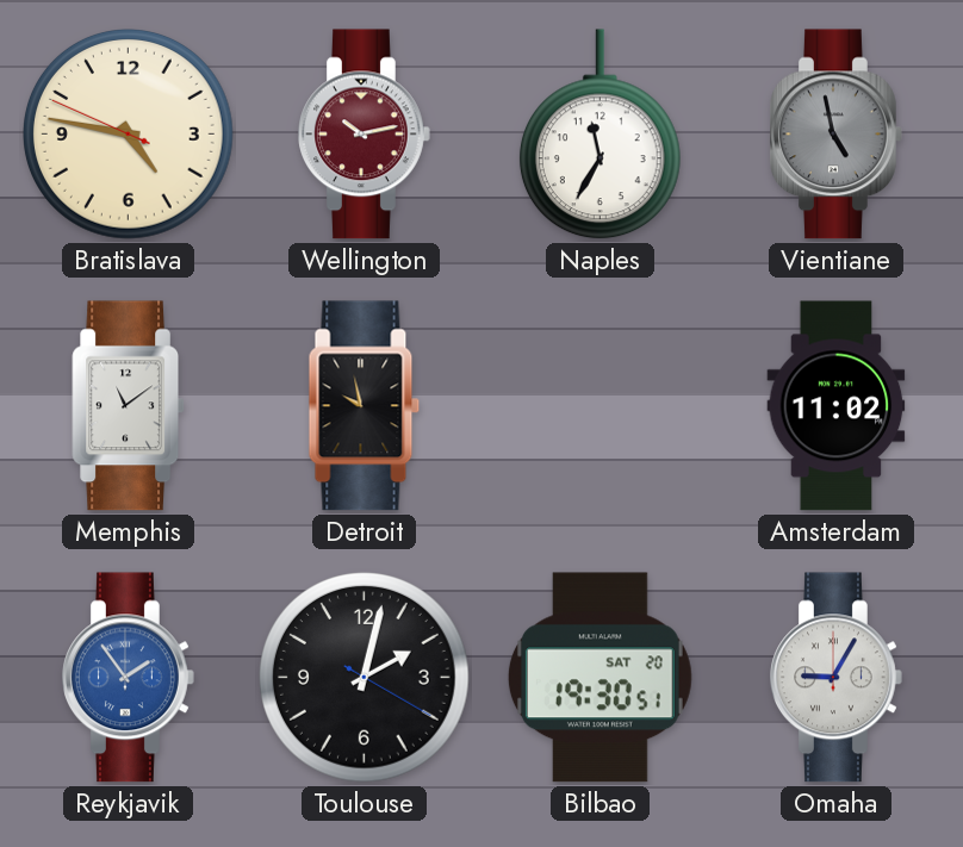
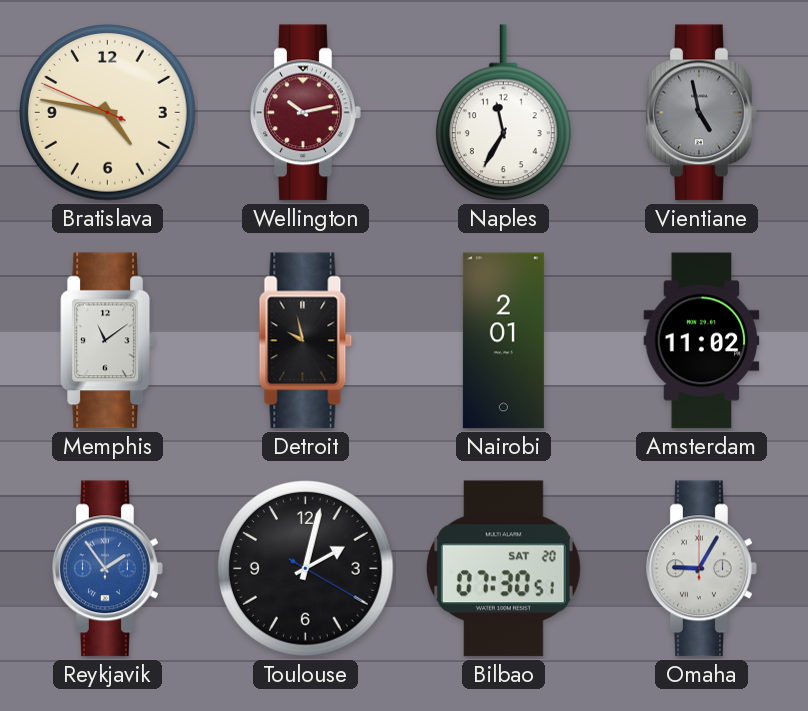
Nairobi: none -> 2:01
Bilbao: 19:30 -> 07:30
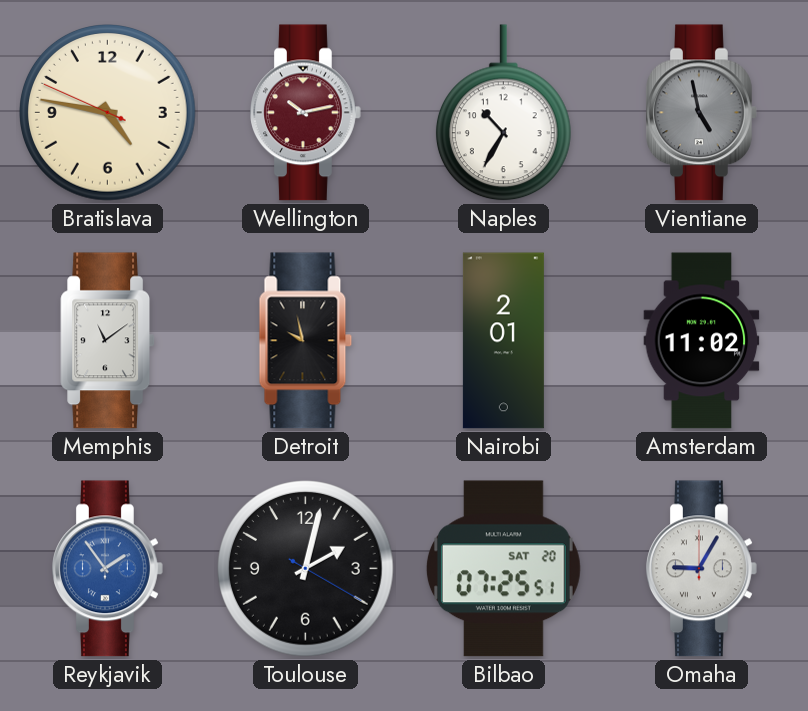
Naples: 11:35 -> 10:35
Bilbao: 07:30 -> 07:25
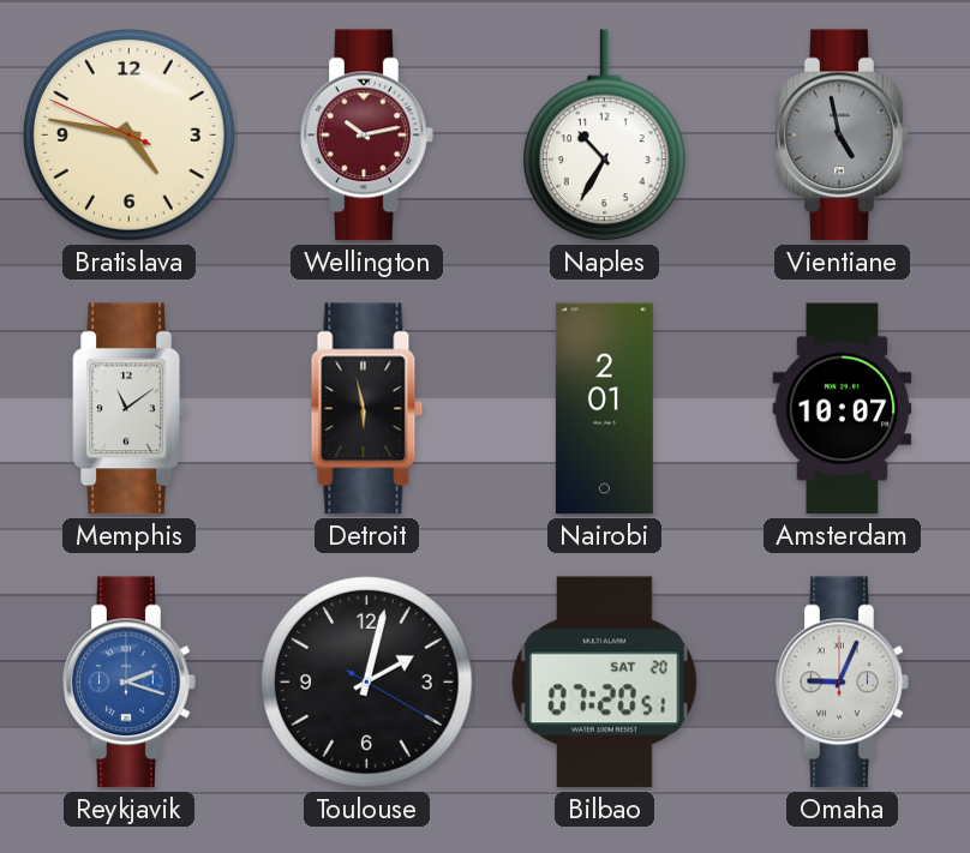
Detroit: 9:58 -> 5:58
Amsterdam: 11:02 -> 10:07
Reykjavik: 1:54 -> 2:18
Bilbao: 07:25 -> 07:20
Omaha: 9:05 -> 9:04
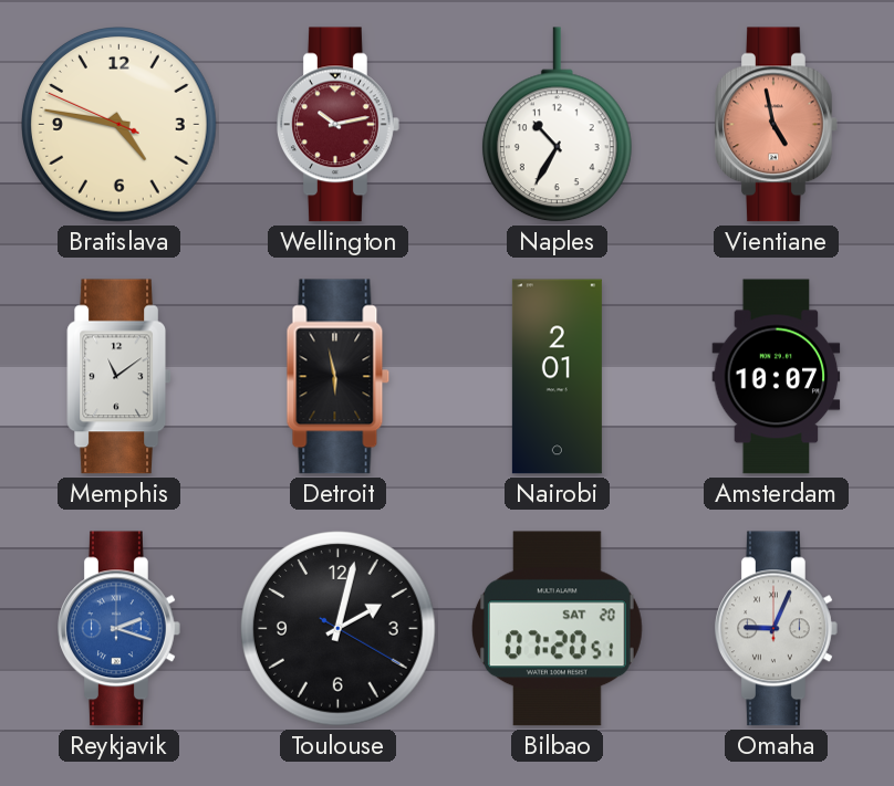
Vientiane dial: grey -> salmon
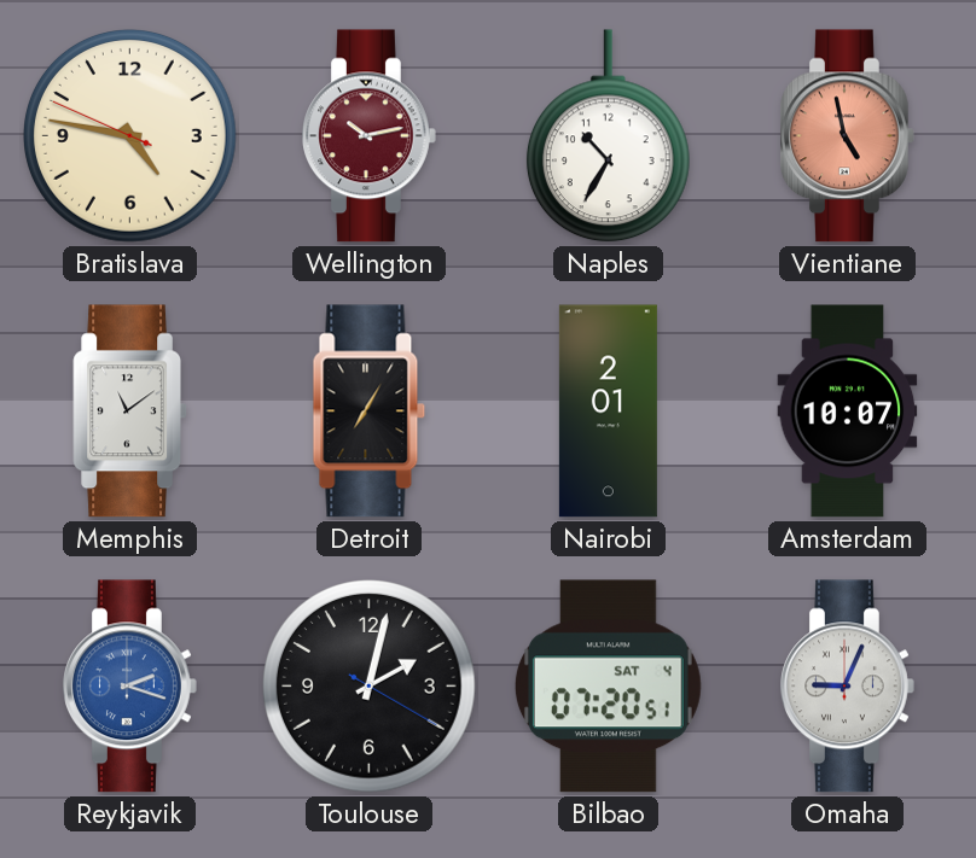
Detroit: 5:58 -> 7:05
Bilbao date: SAT 20 -> SAT 4
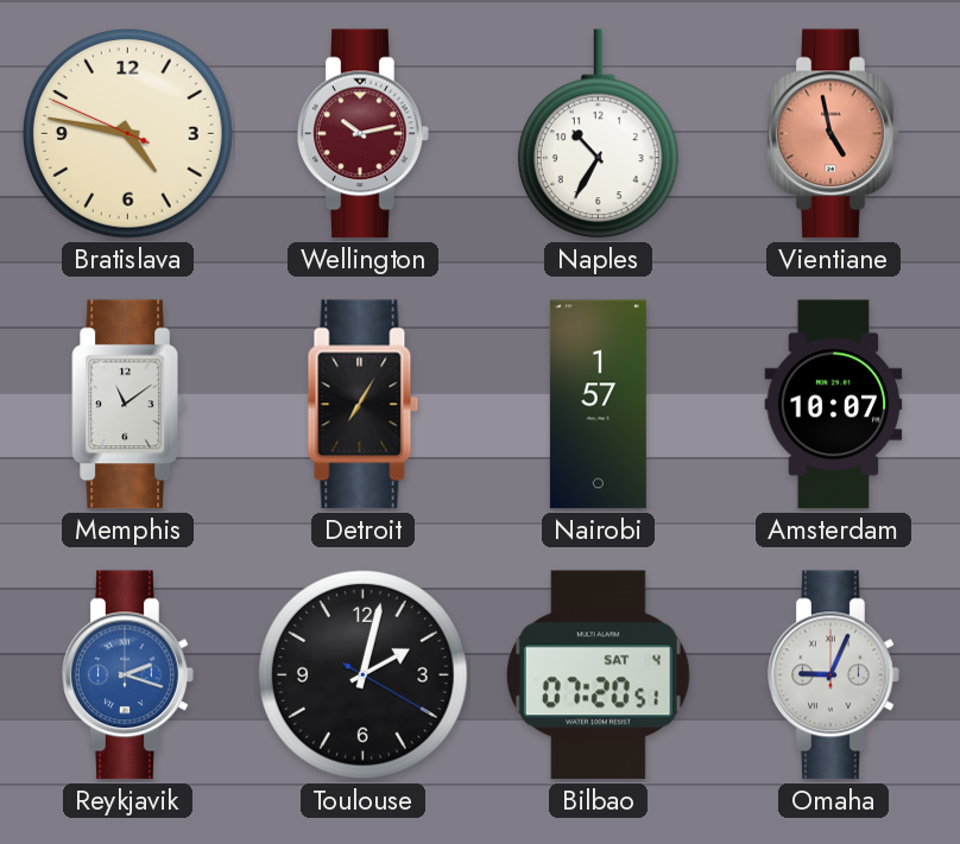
Nairobi: 2:01 -> 1:57
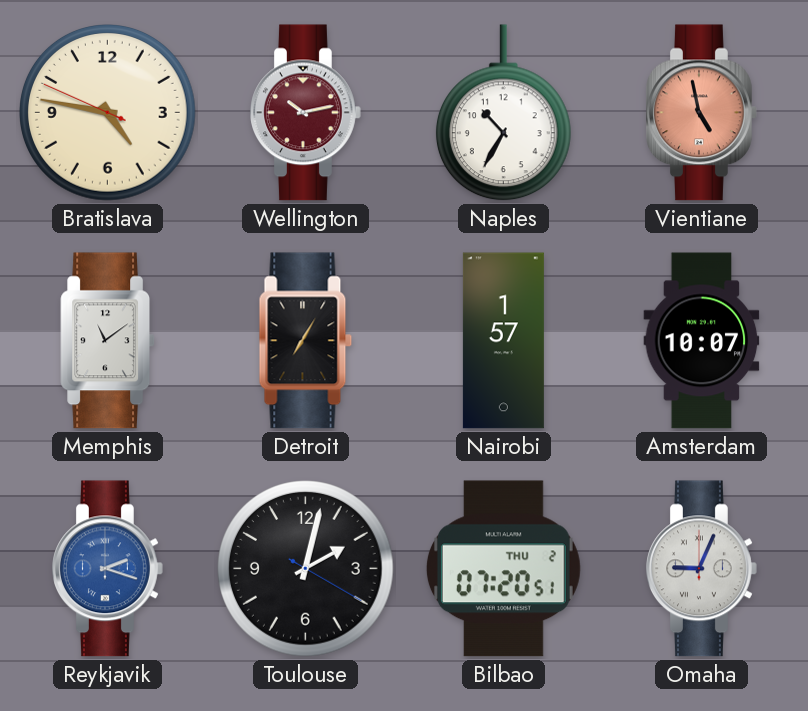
Bilbao date: SAT 4 -> THU 2
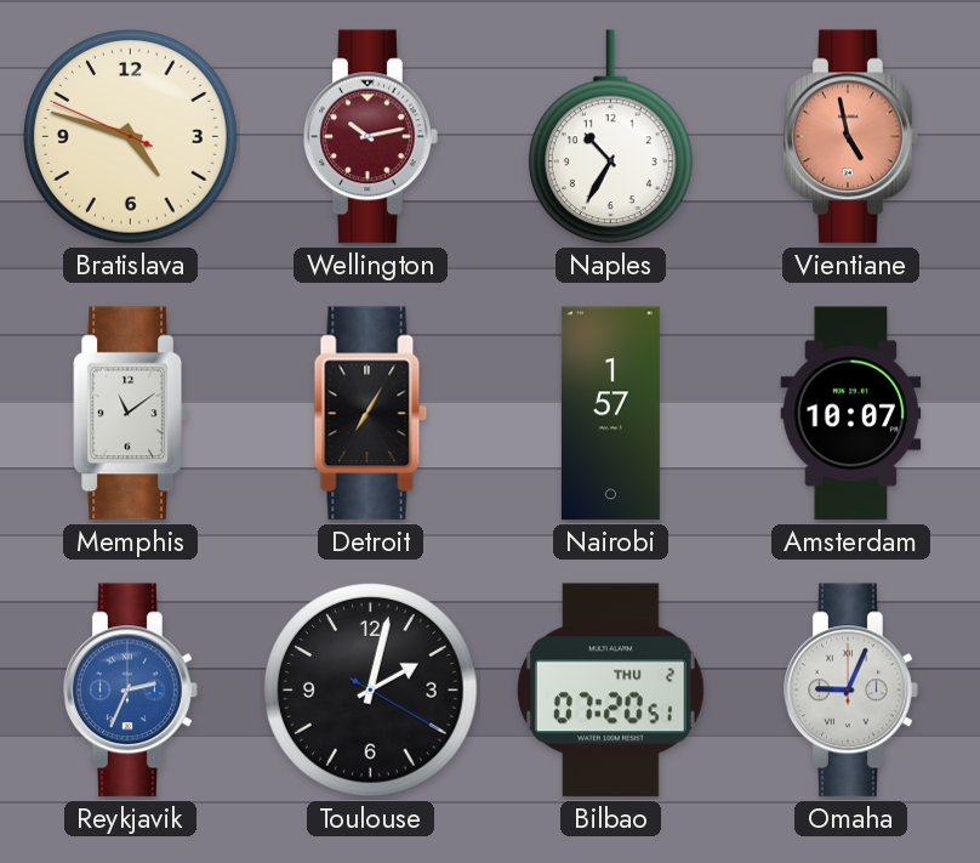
Bratislava: 4:46 -> 4:47
Reykjavik: 2:18 -> 2:34
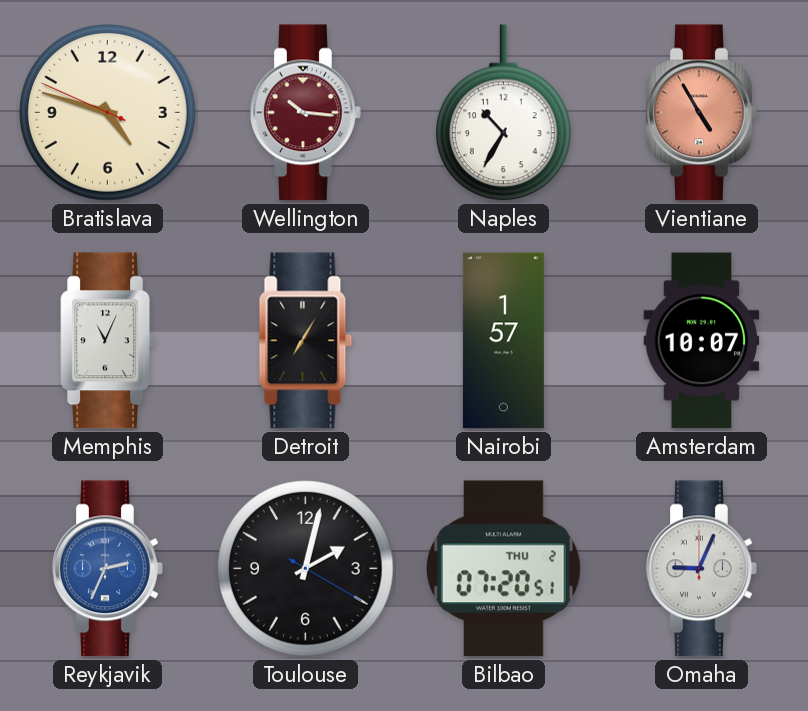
Wellington: 10:13 -> 10:16
Vientiane: 4:58 -> 4:55
Memphis: 11:09 -> 11:04
